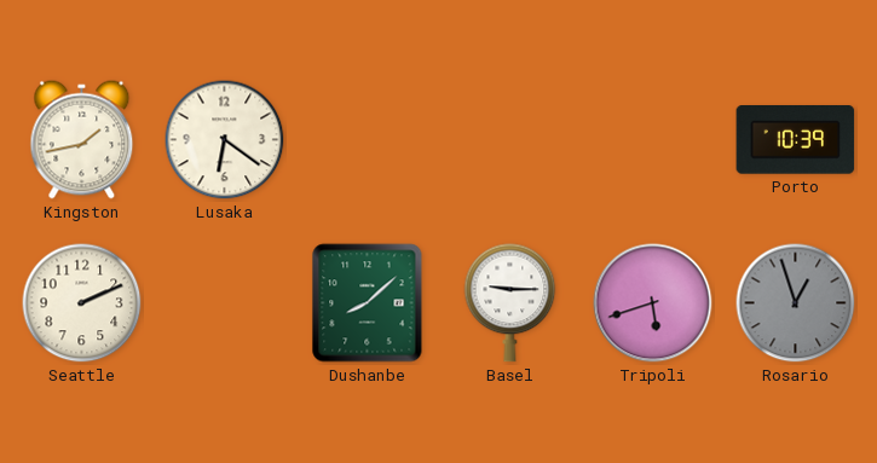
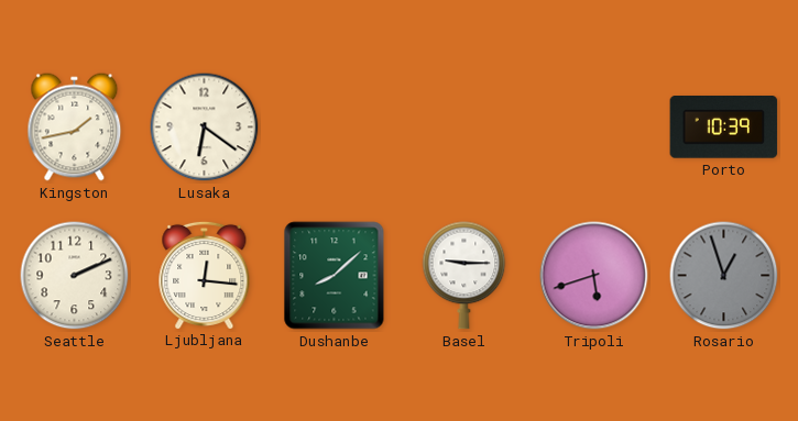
Ljubljana: none -> 12:16
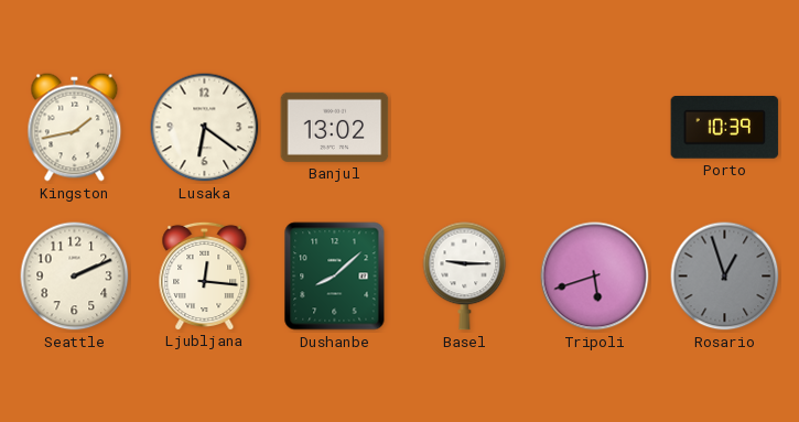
Banjul: none -> 13:02
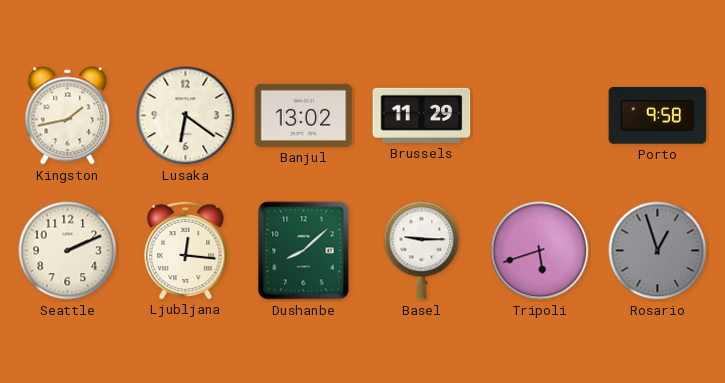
Brussels: none -> 11:29
Porto: 10:39 -> 9:58
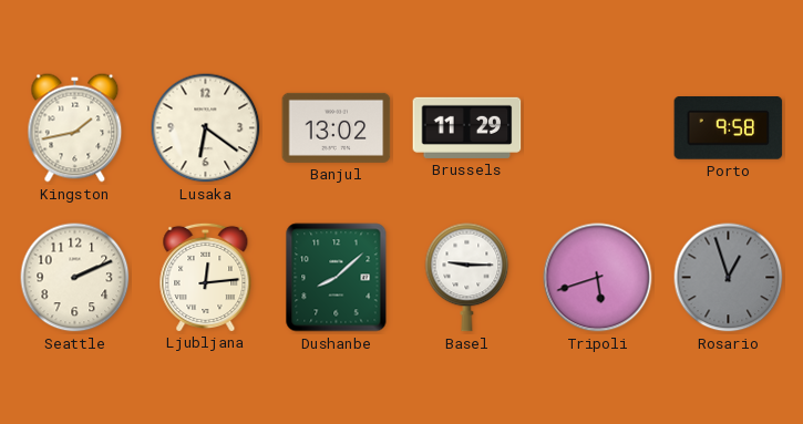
Ljubljana: 12:16 -> 12:14
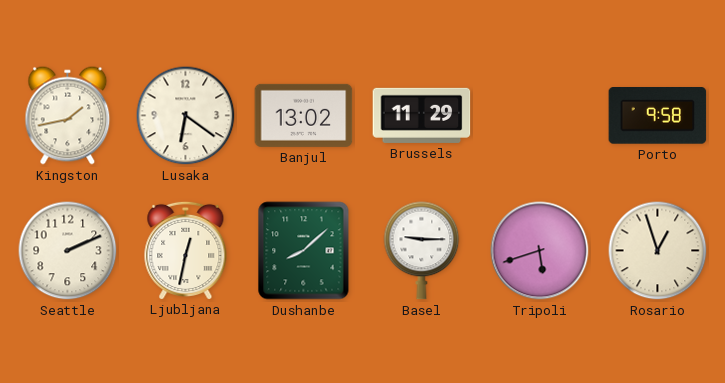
Ljubljana: 12:14 -> 12:32
Rosario dial: grey -> cream
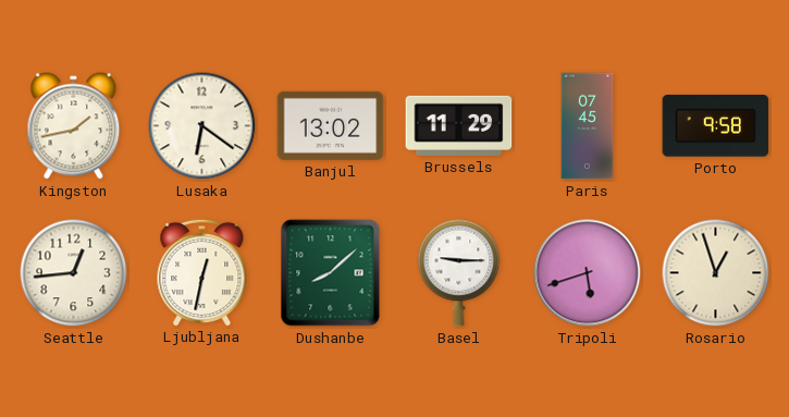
Paris: none -> 07:45
Seattle: 2:11 -> 12:44
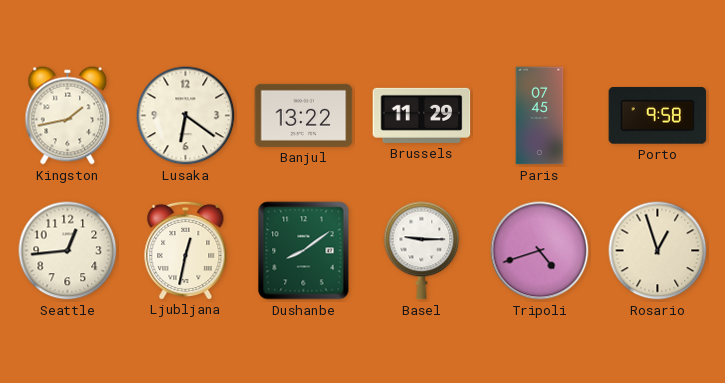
Banjul: 13:02 -> 13:22
Dushanbe: 8:08 -> 8:09
Tripoli: 5:42 -> 4:42
